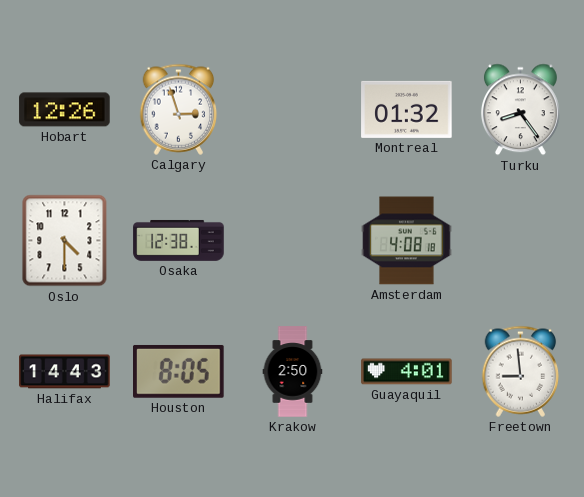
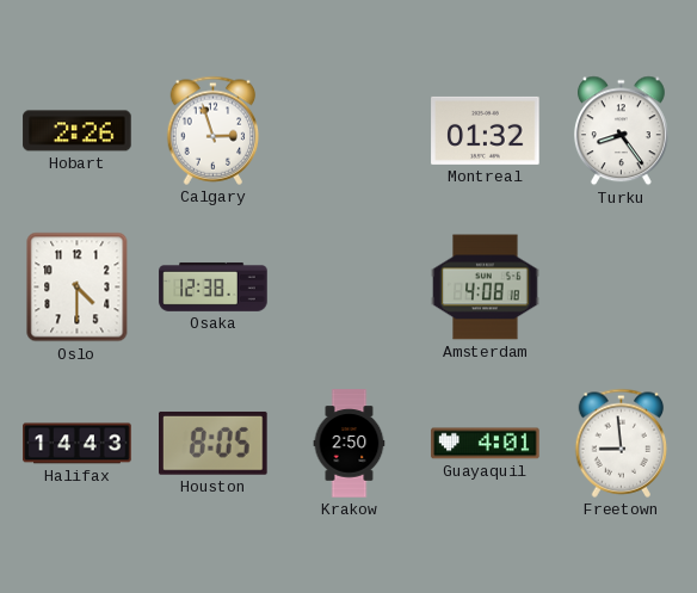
Hobart: 12:26 -> 2:26
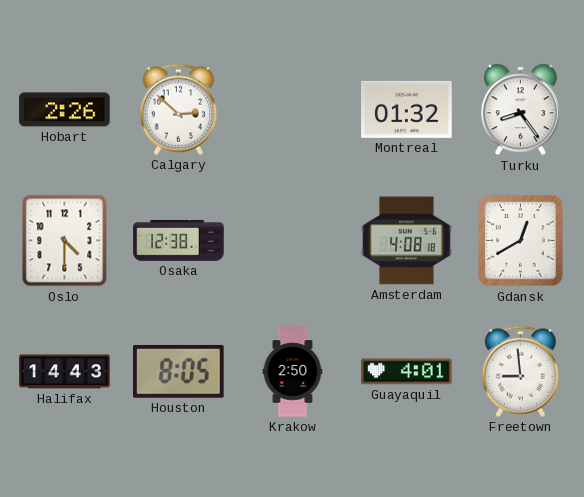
Calgary: 2:57 -> 2:52
Gdansk: none -> 12:40
